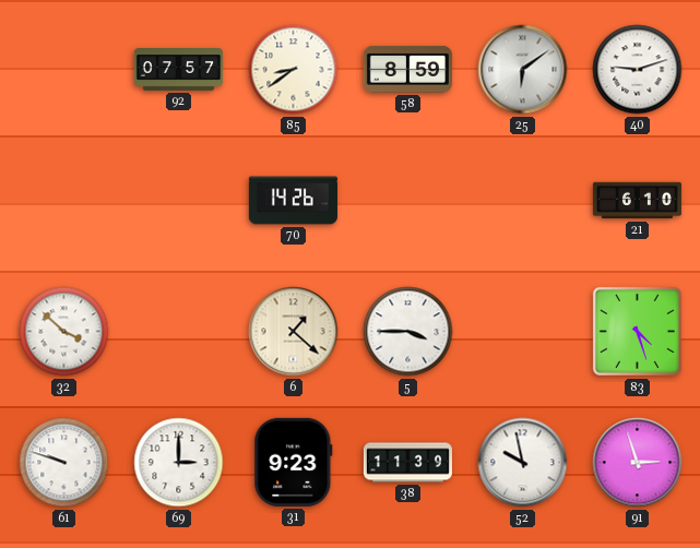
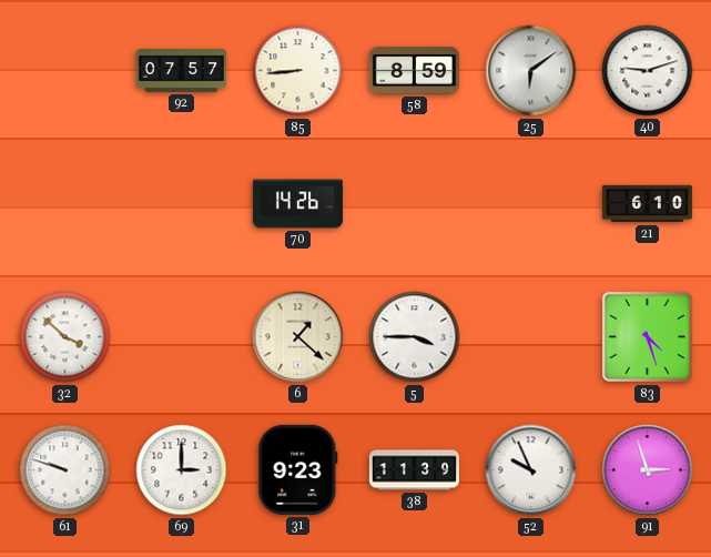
85: 8:39 -> 8:44
52: 9:58 -> 9:56
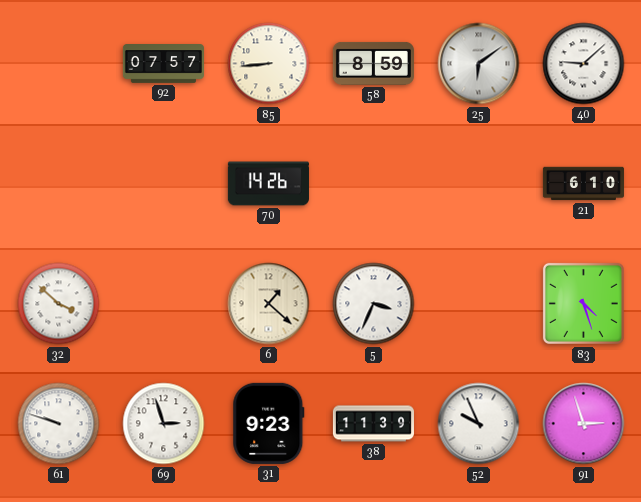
40: 9:12 -> 9:08
5: 3:45 -> 3:34
69: 3:00 -> 2:57
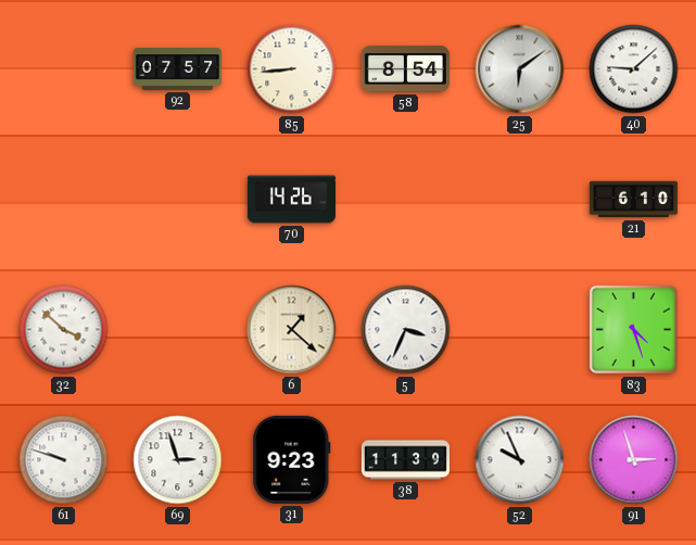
58: 8:59 -> 8:54
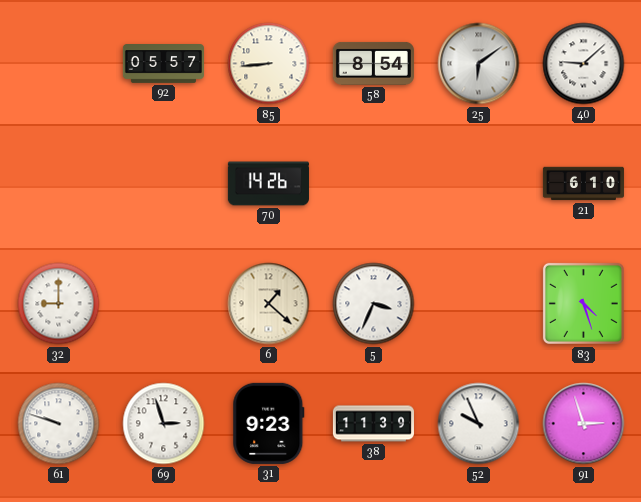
92: 07:57 -> 05:57
32: 3:52 -> 9:00
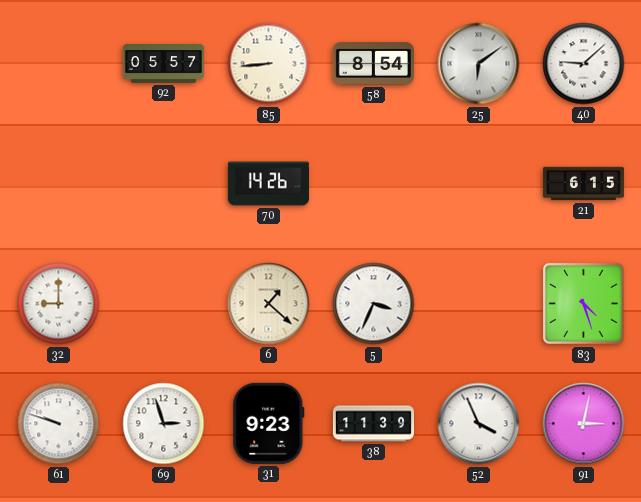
21: 6:10 -> 6:15
52: 9:56 -> 3:56
91: 2:57 -> 3:02
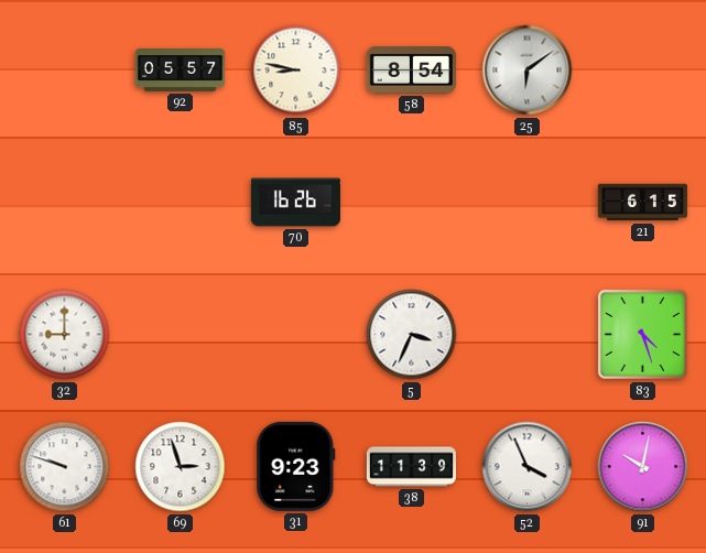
85: 8:44 -> 8:47
40: 9:08 -> none
70: 14:26 -> 16:26
6: 1:22 -> none
91: 3:02 -> 10:02
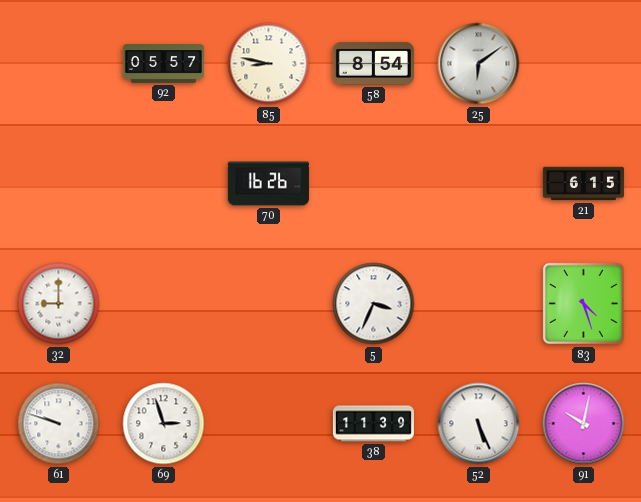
31: 9:23 -> none
52: 3:56 -> 5:26
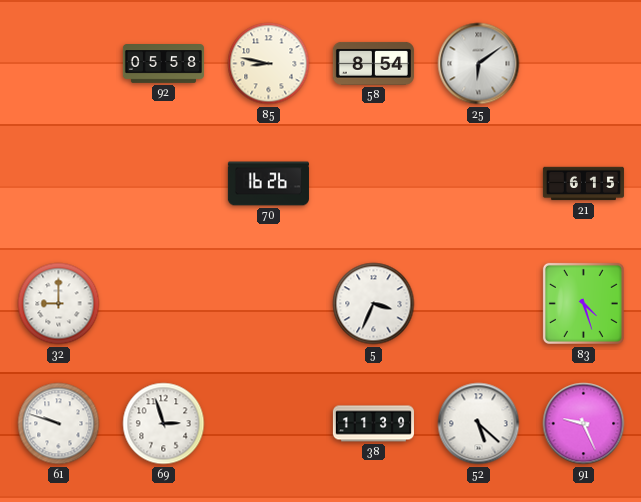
92: 05:57 -> 05:58
52: 5:26 -> 5:22
91: 10:02 -> 9:26
